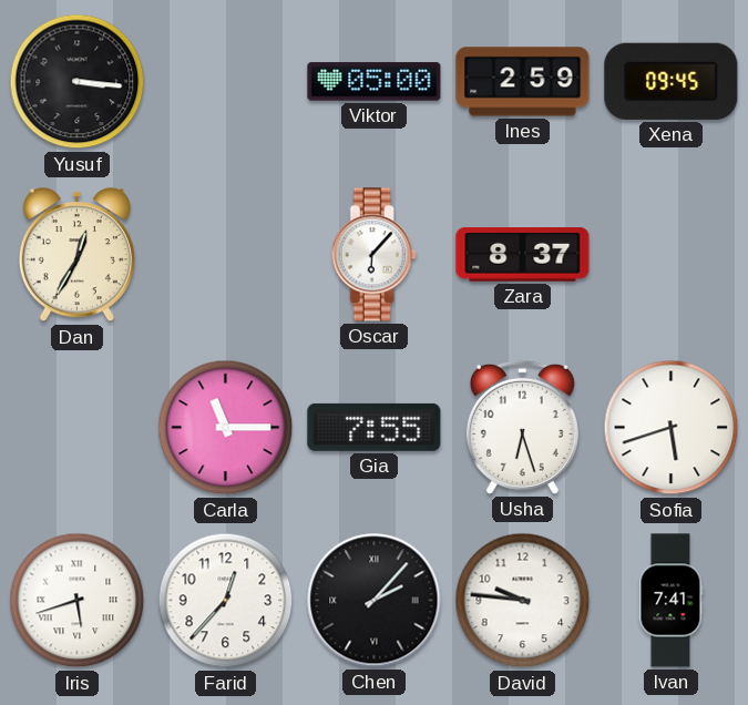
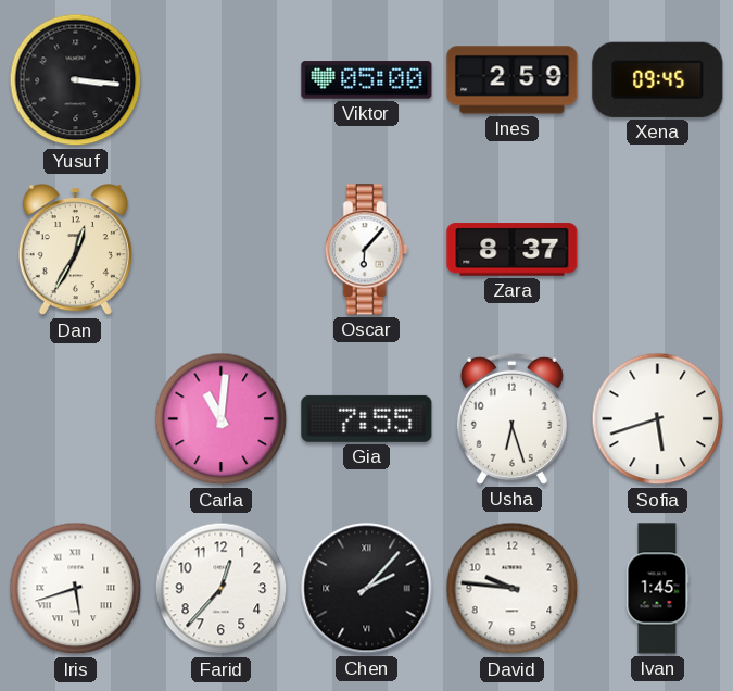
Carla: 11:15 -> 11:01
Ivan: 7:41 -> 1:45
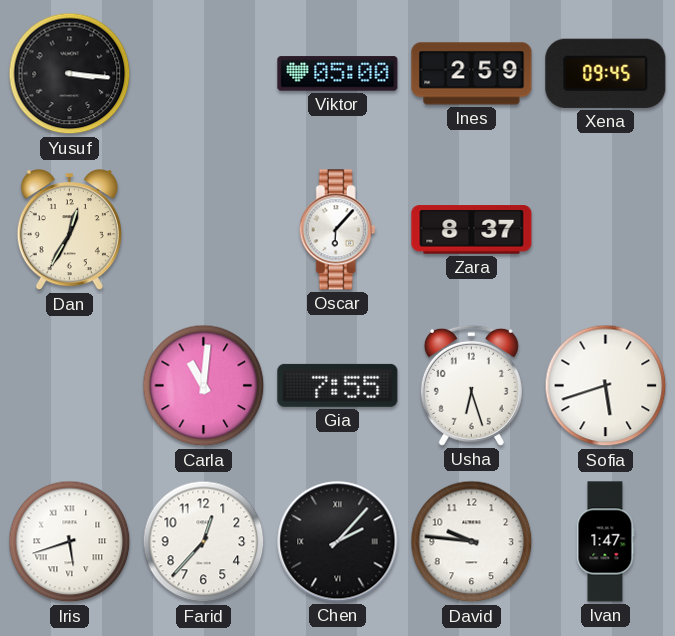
Ivan: 1:45 -> 1:47
